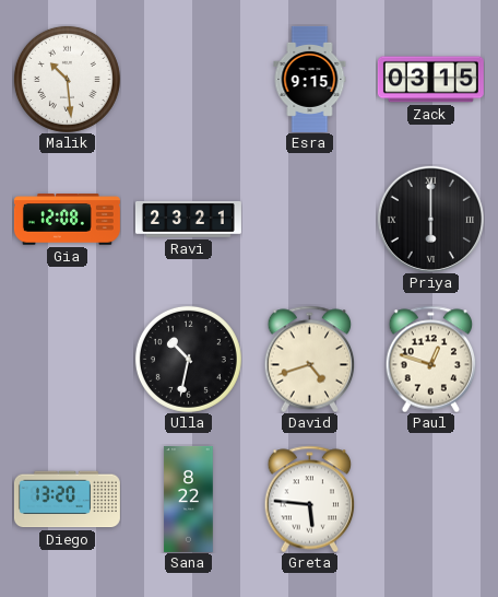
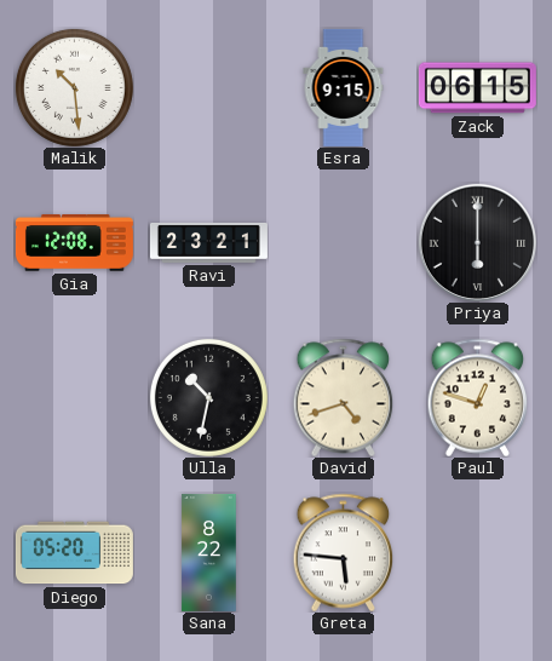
Zack: 03:15 -> 06:15
Diego: 13:20 -> 05:20
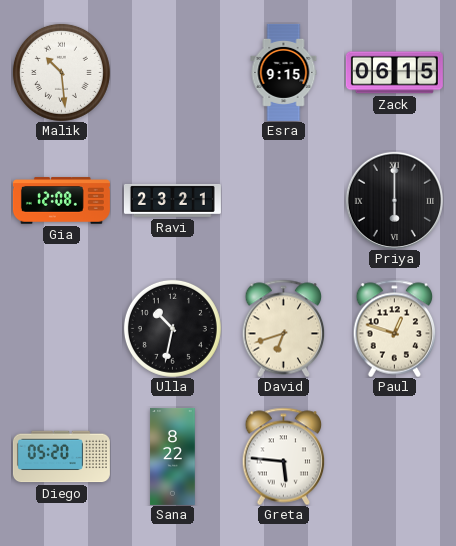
David: 4:42 -> 6:42
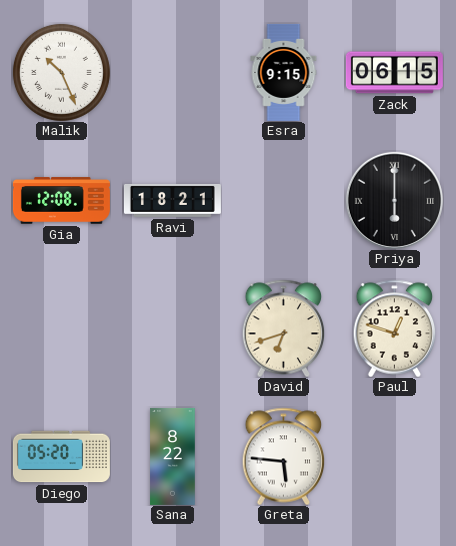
Malik: 10:29 -> 10:26
Ravi: 23:21 -> 18:21
Ulla: 10:32 -> none
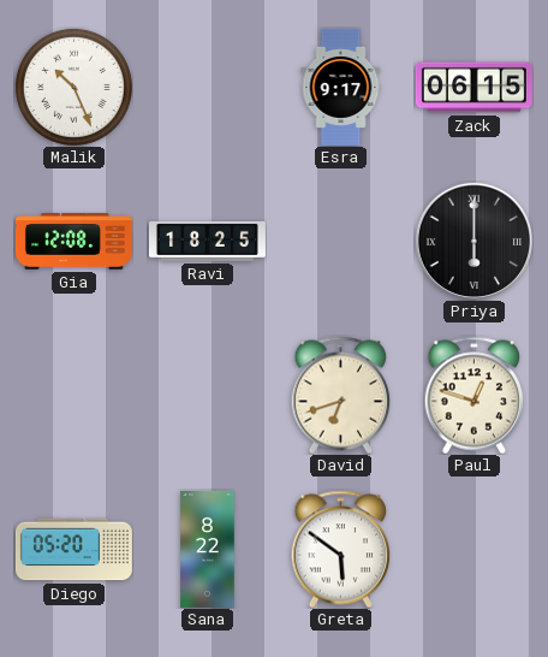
Esra: 9:15 -> 9:17
Ravi: 18:21 -> 18:25
Greta: 5:46 -> 5:51
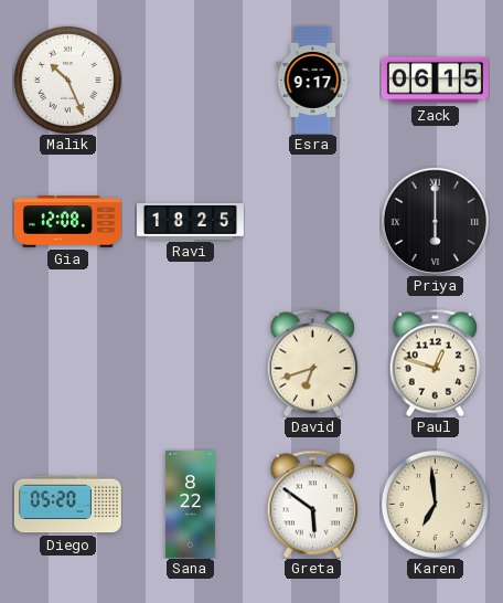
Karen: none -> 6:59
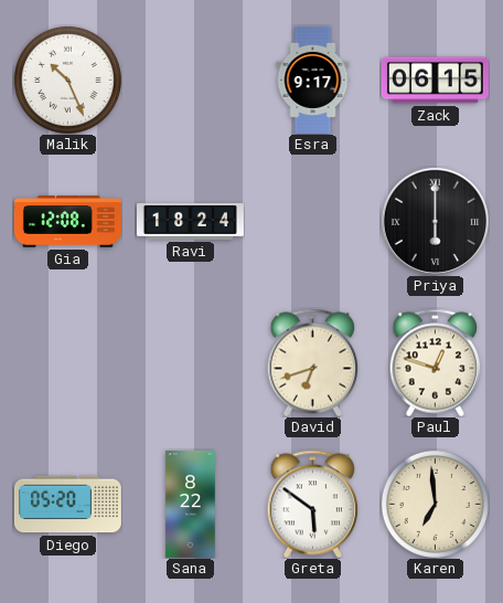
Ravi: 18:25 -> 18:24
